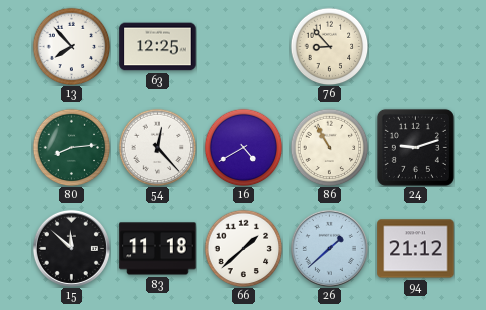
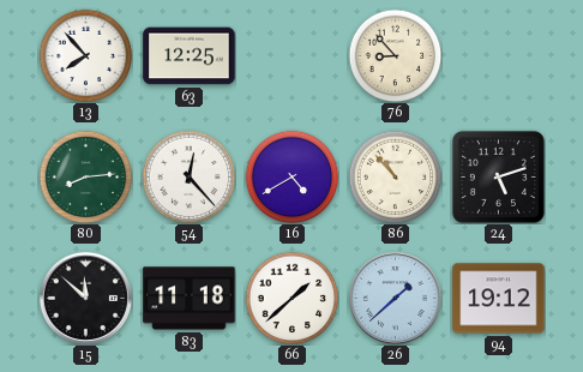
86: 10:55 -> 10:53
24: 9:12 -> 5:12
94: 21:12 -> 19:12
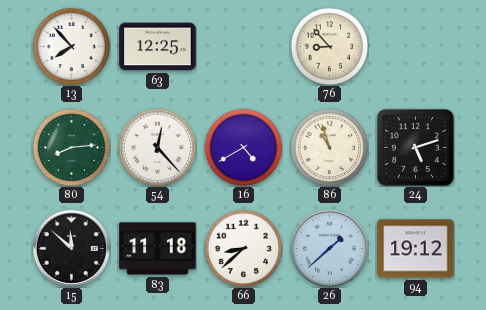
86: 10:53 -> 10:57
66: 1:38 -> 8:38
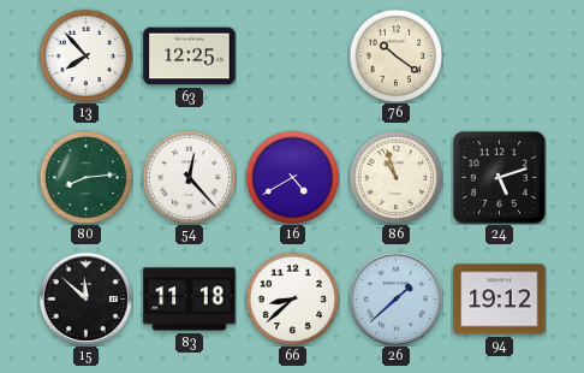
76: 8:53 -> 10:21
